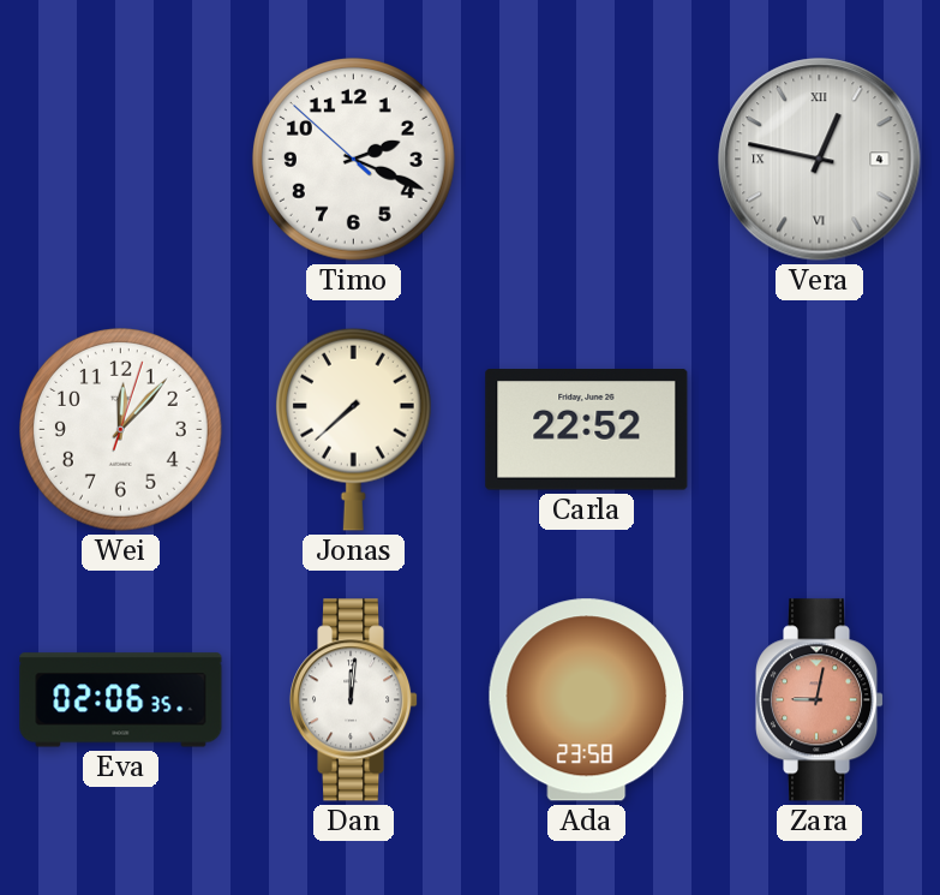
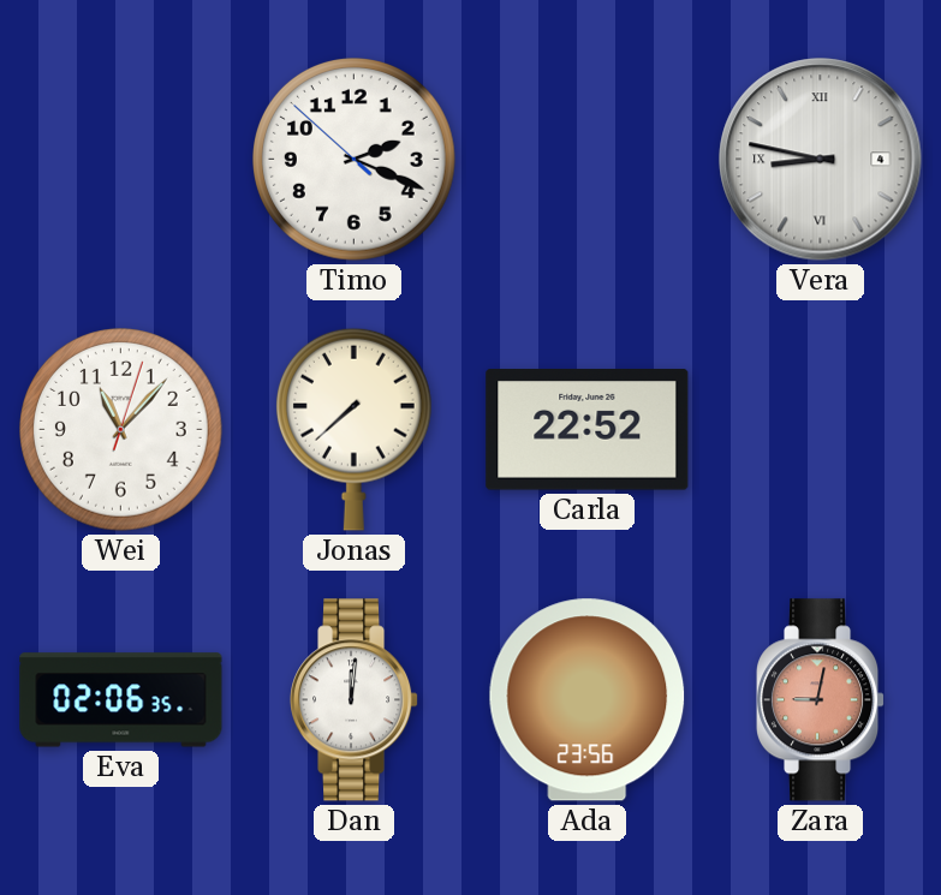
Vera: 12:47 -> 8:47
Wei: 12:07 -> 11:07
Ada: 23:58 -> 23:56
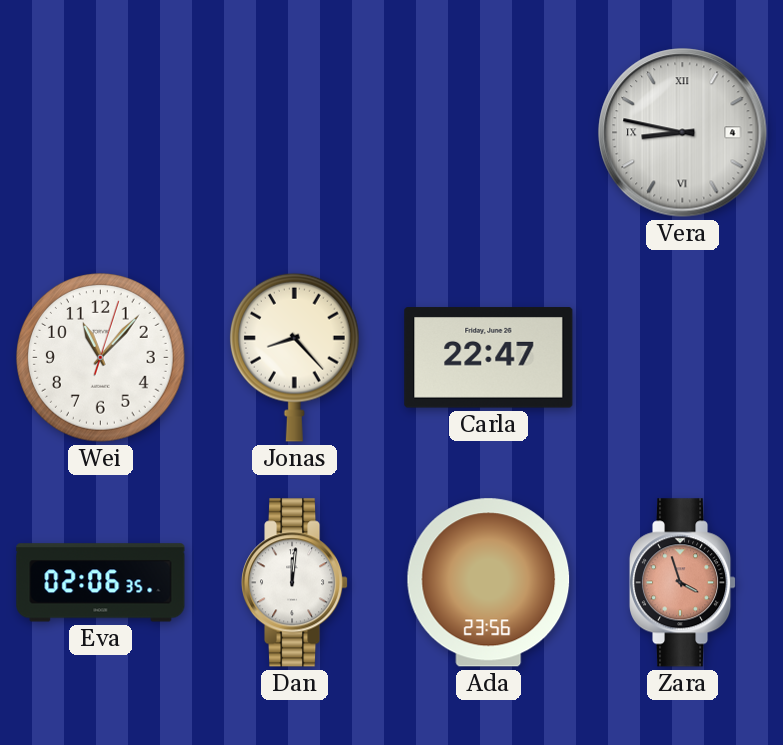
Timo: 2:18 -> none
Jonas: 7:38 -> 8:23
Carla: 22:52 -> 22:47
Zara: 9:02 -> 3:57
